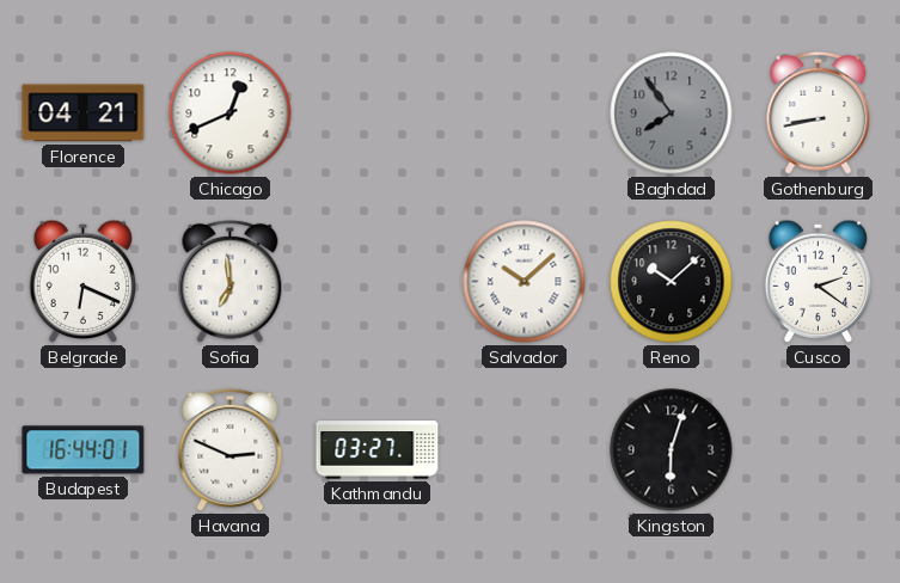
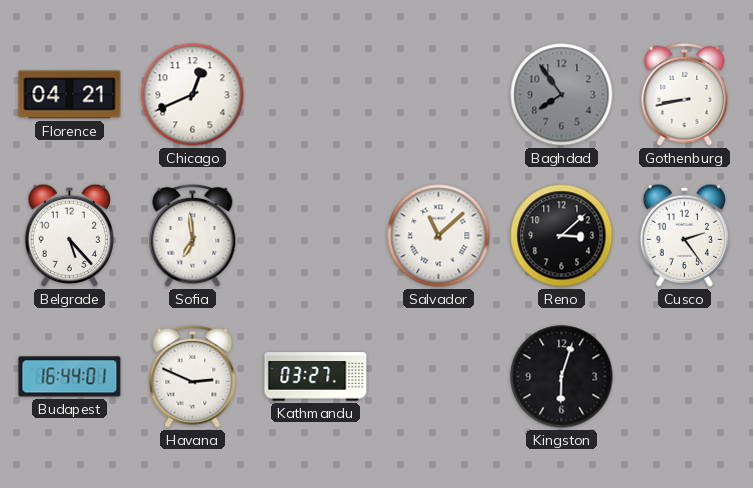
Belgrade: 6:19 -> 5:23
Salvador: 10:08 -> 11:08
Reno: 10:08 -> 3:08
Cusco: 2:21 -> 2:24
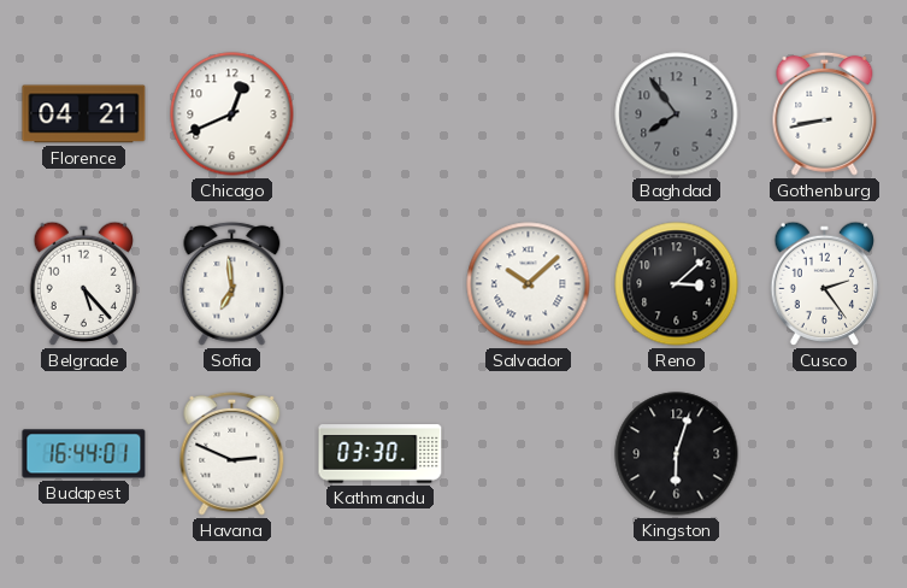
Salvador: 11:08 -> 10:08
Kathmandu: 03:27 -> 03:30
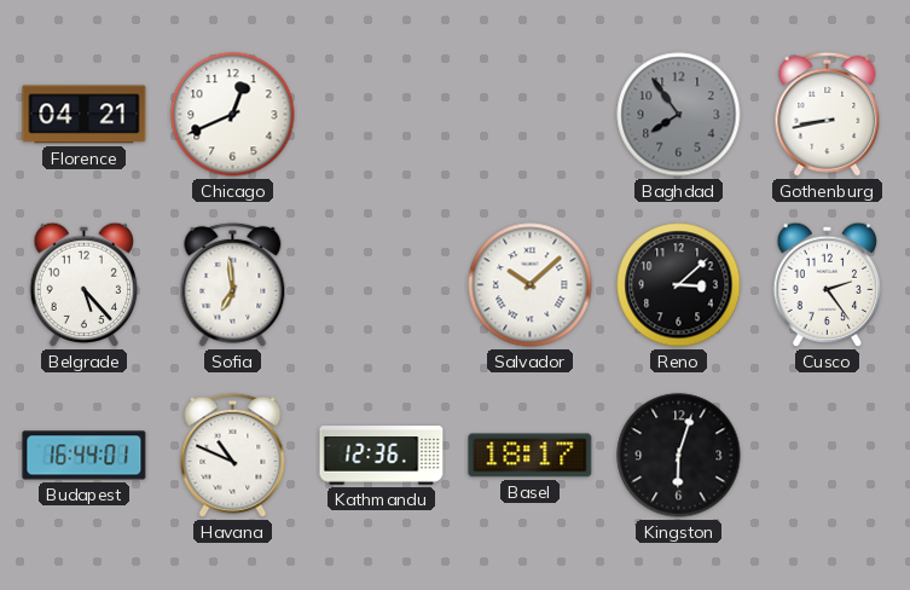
Havana: 2:49 -> 10:49
Kathmandu: 03:30 -> 12:36
Basel: none -> 18:17
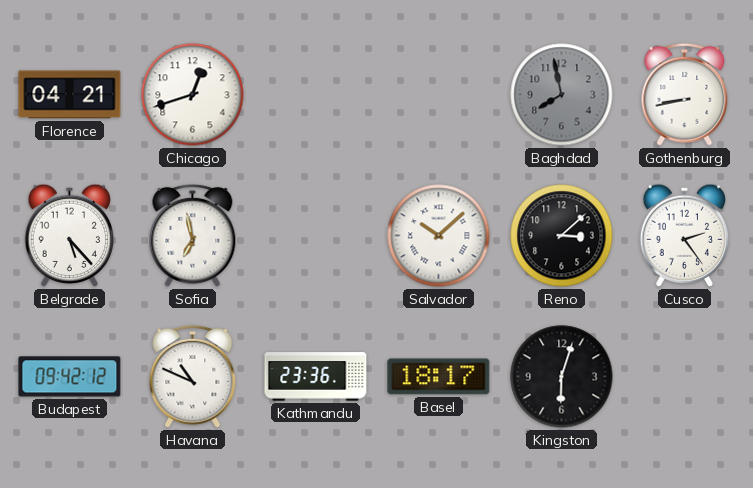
Chicago: 12:41 -> 12:42
Baghdad: 7:54 -> 7:58
Sofia: 6:59 -> 6:58
Budapest: 16:44 -> 09:42
Kathmandu: 12:36 -> 23:36
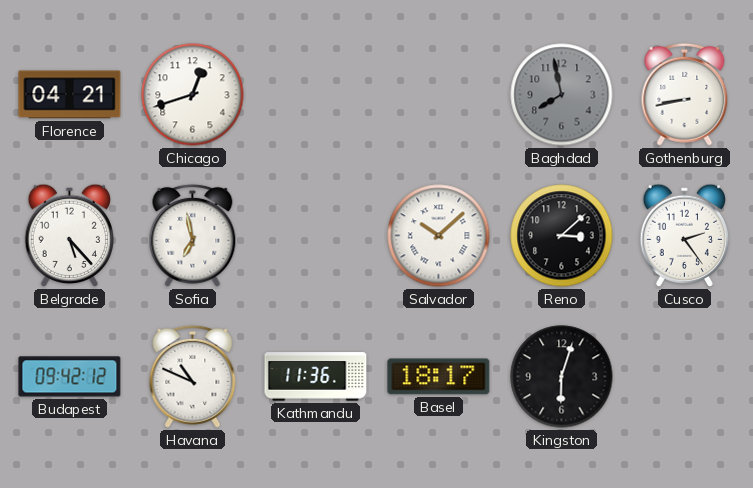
Kathmandu: 23:36 -> 11:36
